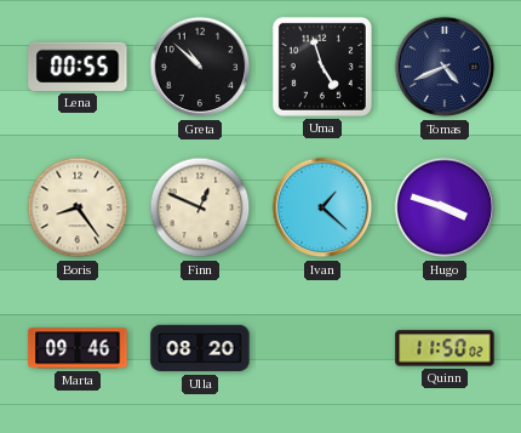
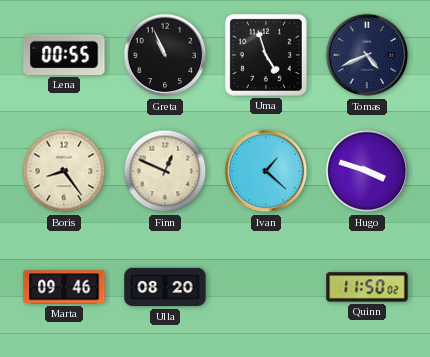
Greta: 10:52 -> 10:56
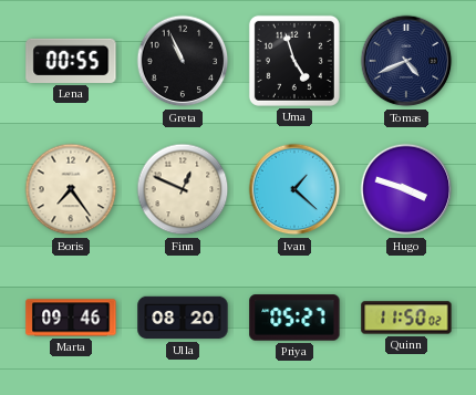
Boris: 8:24 -> 7:24
Priya: none -> 05:27
